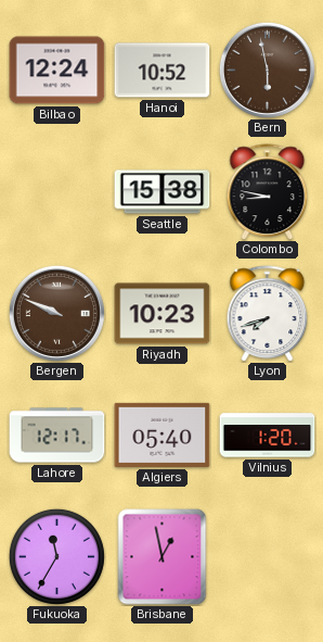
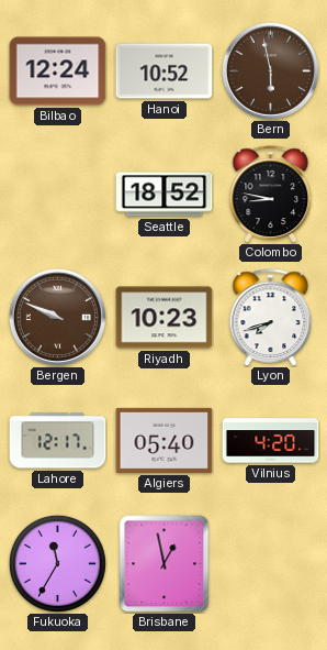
Seattle: 15:38 -> 18:52
Vilnius: 1:20 -> 4:20
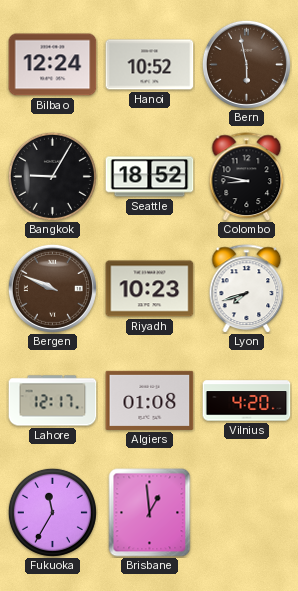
Bangkok: none -> 9:05
Algiers: 05:40 -> 01:08
Brisbane: 12:58 -> 12:59
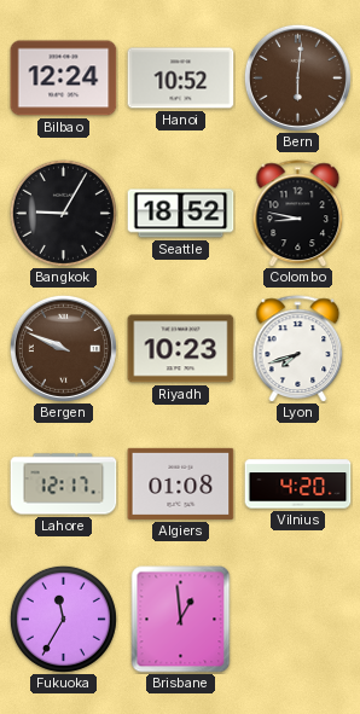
Bern: 5:58 -> 6:01
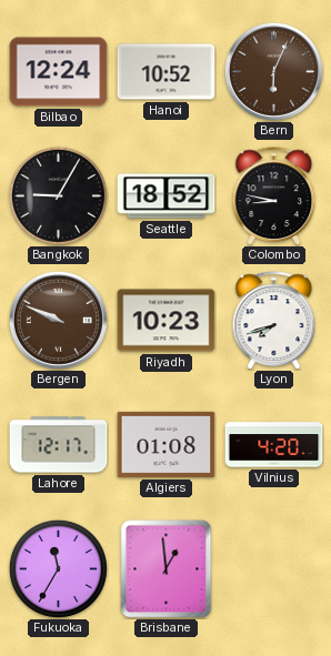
Bern: 6:01 -> 6:04
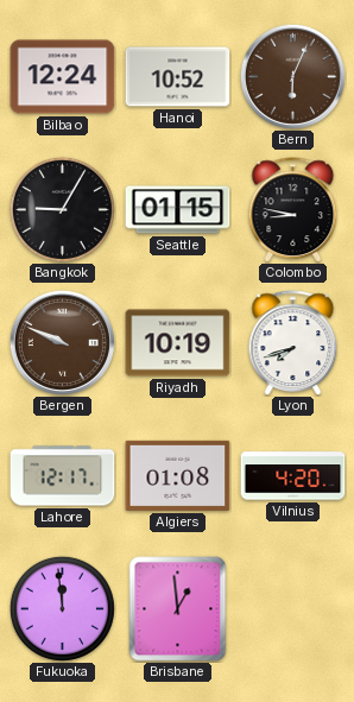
Seattle: 18:52 -> 01:15
Riyadh: 10:23 -> 10:19
Fukuoka: 11:35 -> 11:59
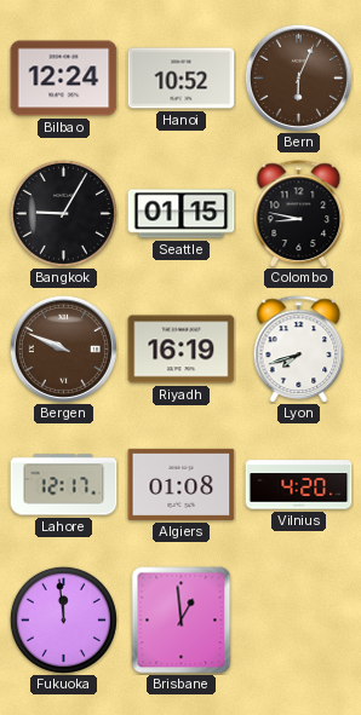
Riyadh: 10:19 -> 16:19
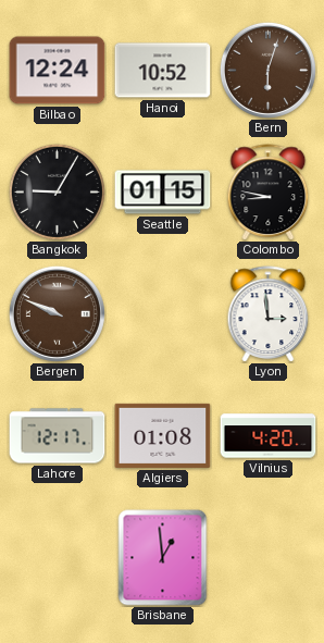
Bern: 6:04 -> 6:03
Riyadh: 16:19 -> none
Lyon: 7:42 -> 2:59
Fukuoka: 11:59 -> none
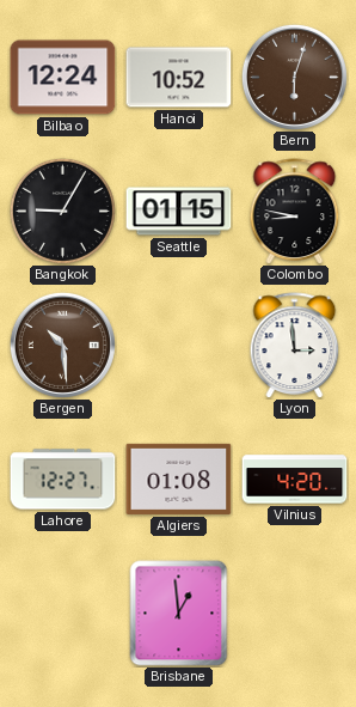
Bergen: 9:49 -> 10:29
Lahore: 12:17 -> 12:27
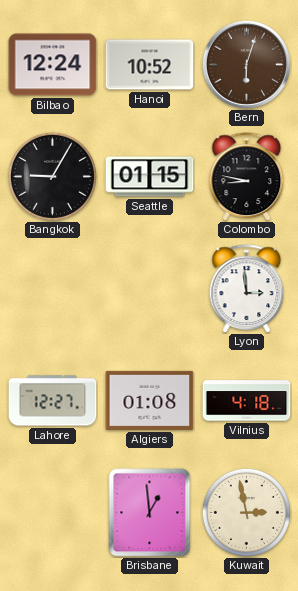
Bergen: 10:29 -> none
Vilnius: 4:20 -> 4:18
Kuwait: none -> 2:58
